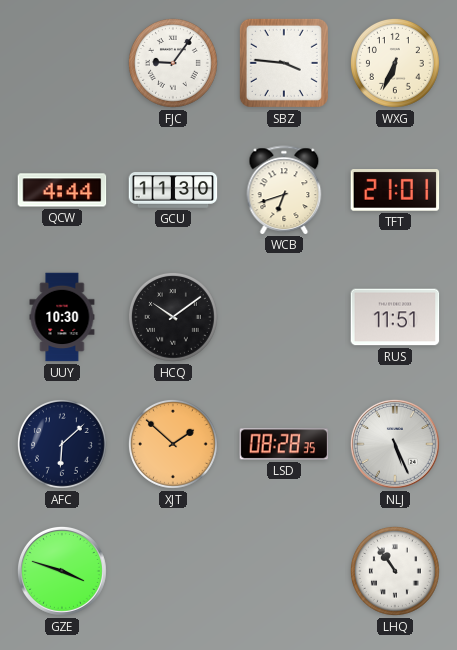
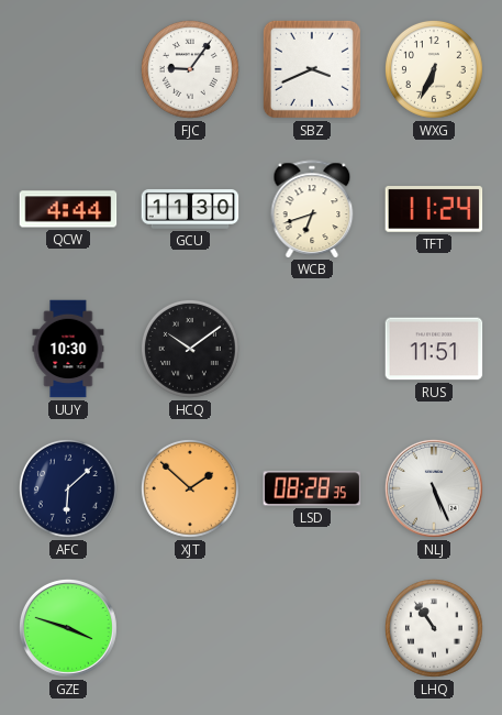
SBZ: 3:46 -> 3:41
TFT: 21:01 -> 11:24
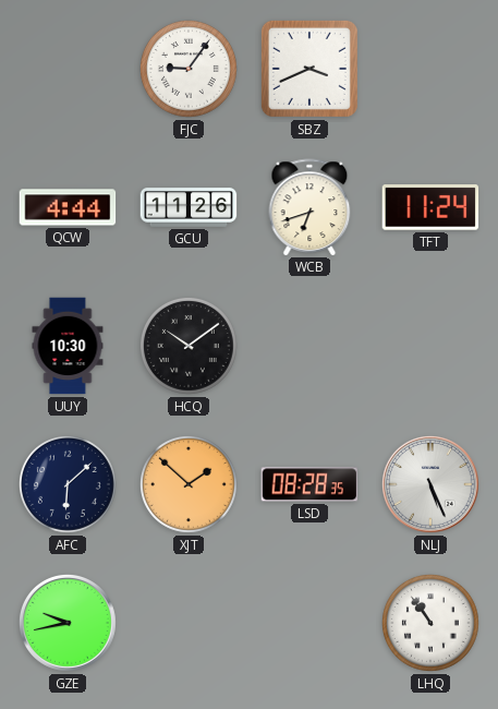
WXG: 6:34 -> none
GCU: 11:30 -> 11:26
RUS: 11:51 -> none
GZE: 3:48 -> 9:43
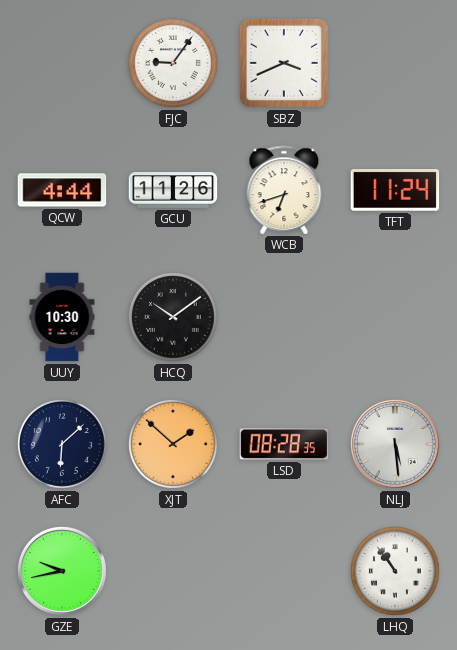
NLJ: 5:26 -> 5:29
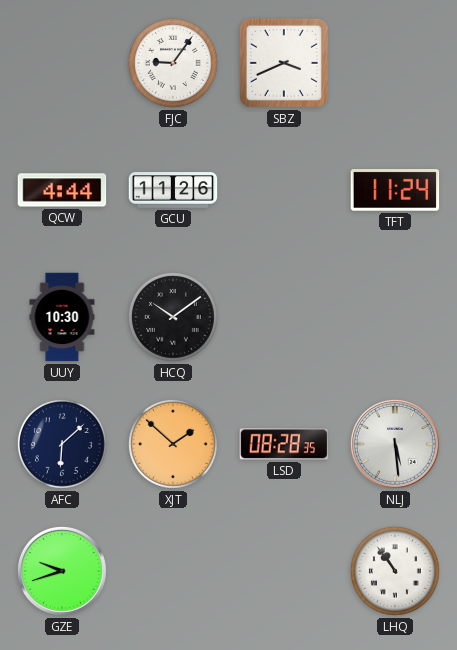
WCB: 6:42 -> none
GZE: 9:43 -> 9:42
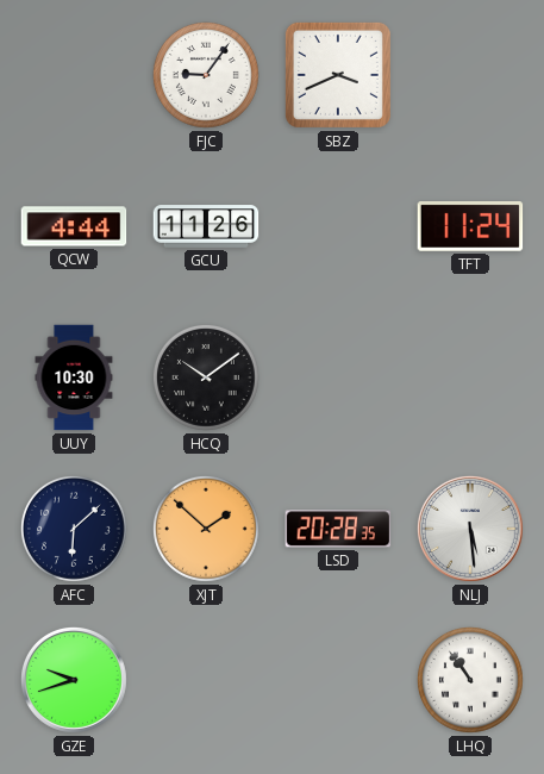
LSD: 08:28 -> 20:28
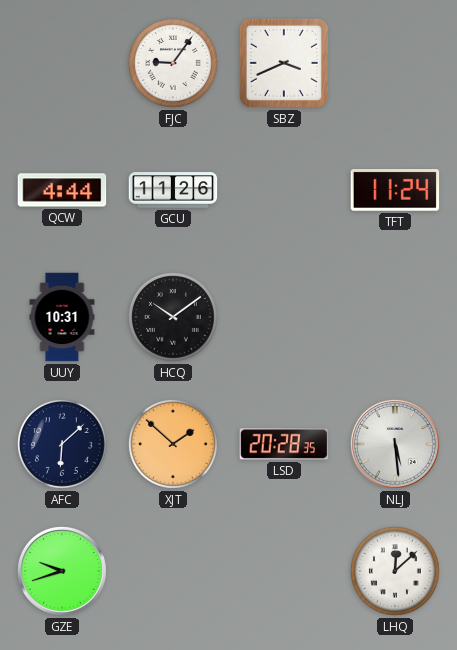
UUY: 10:30 -> 10:31
LHQ: 10:54 -> 12:08
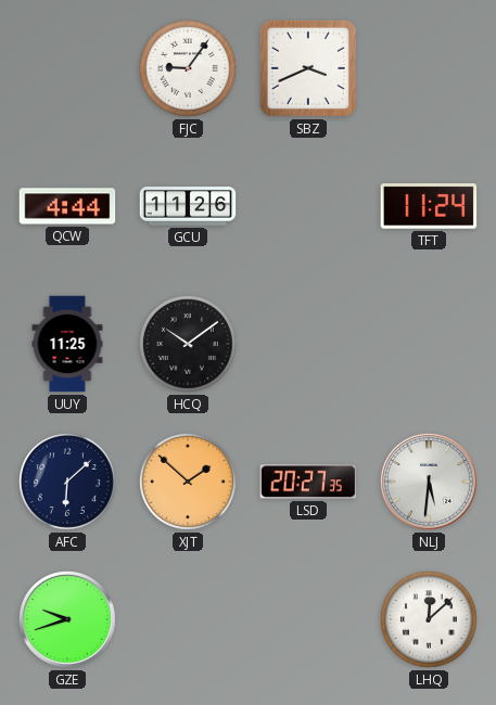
UUY: 10:31 -> 11:25
LSD: 20:28 -> 20:27
NLJ: 5:29 -> 5:31
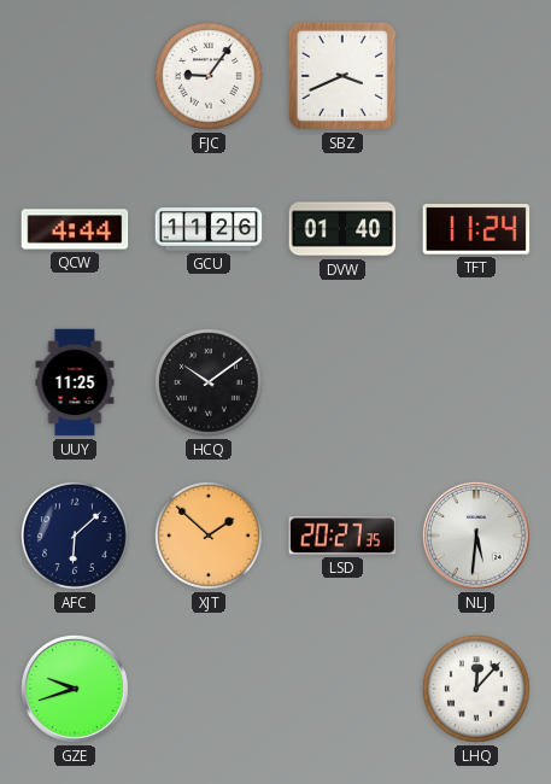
DVW: none -> 01:40
LHQ: 12:08 -> 12:07
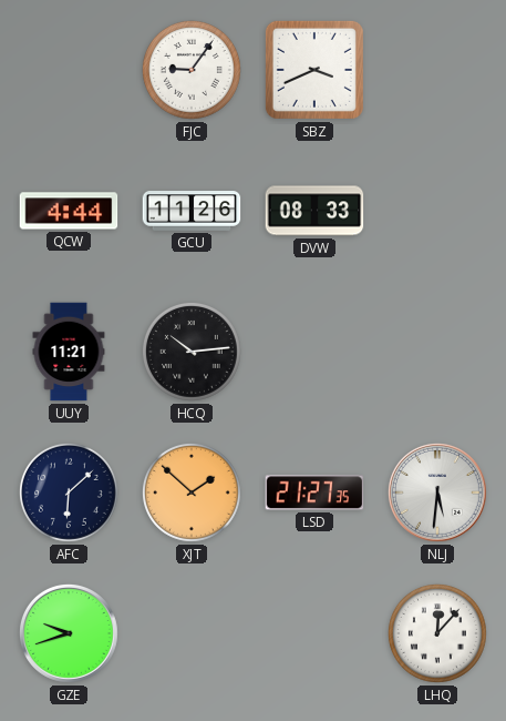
DVW: 01:40 -> 08:33
TFT: 11:24 -> none
UUY: 11:25 -> 11:21
HCQ: 10:09 -> 10:14
LSD: 20:27 -> 21:27
